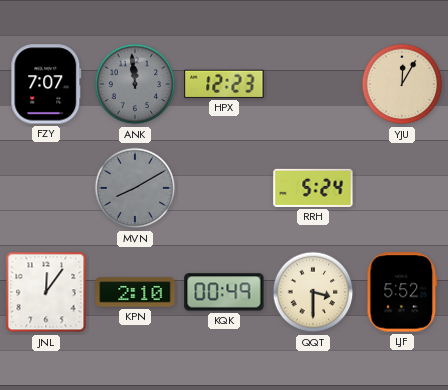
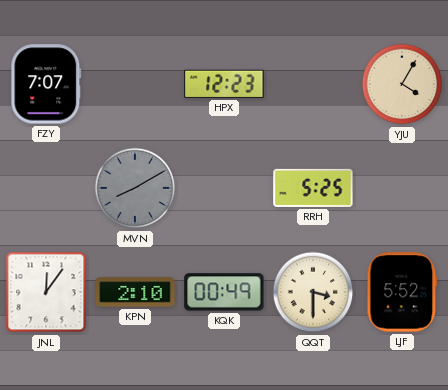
ANK: 11:59 -> none
YJU: 12:05 -> 4:05
RRH: 5:24 -> 5:25
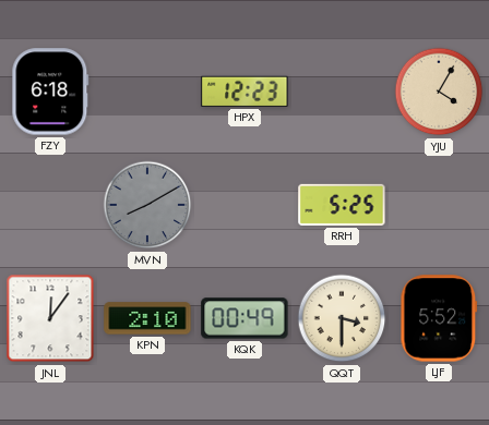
FZY: 7:07 -> 6:18
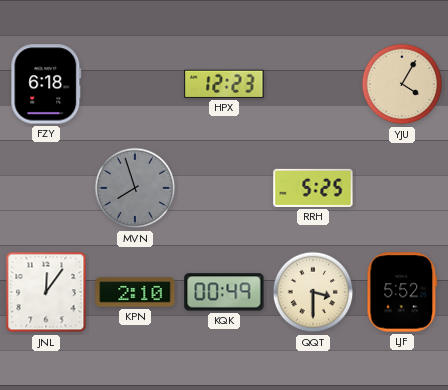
MVN: 8:10 -> 7:57
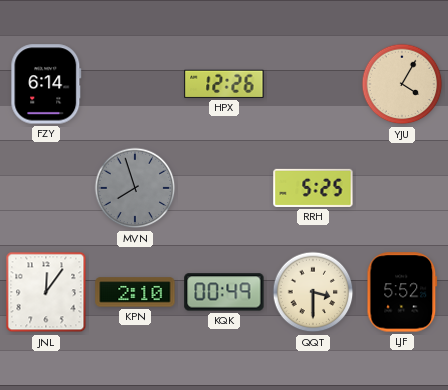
FZY: 6:18 -> 6:14
HPX: 12:23 -> 12:26
